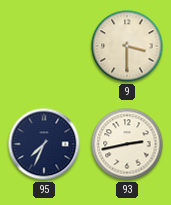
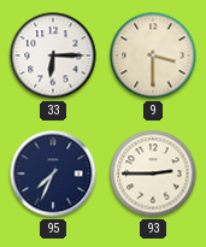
33: none -> 6:15
93: 2:43 -> 2:45
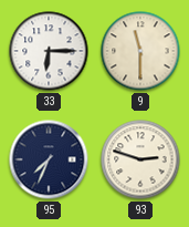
9: 3:30 -> 11:30
93: 2:45 -> 2:48
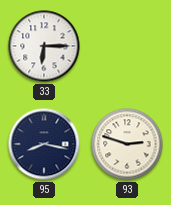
9: 11:30 -> none
95: 7:34 -> 8:17
